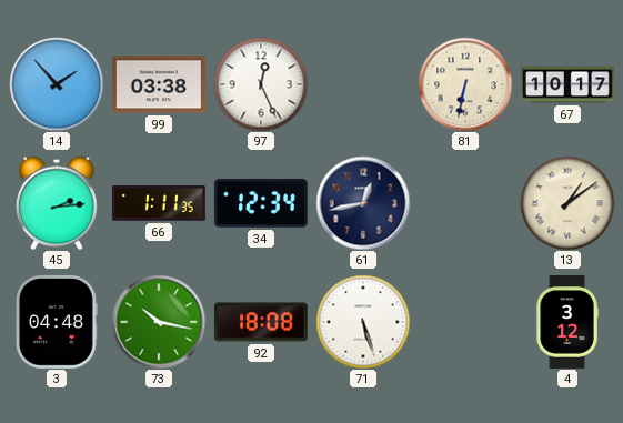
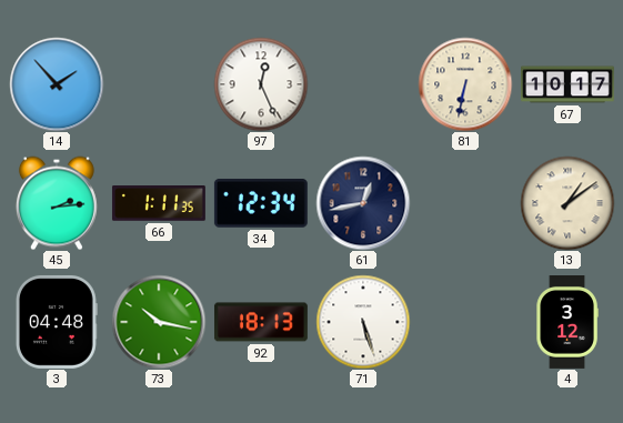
99: 03:38 -> none
92: 18:08 -> 18:13
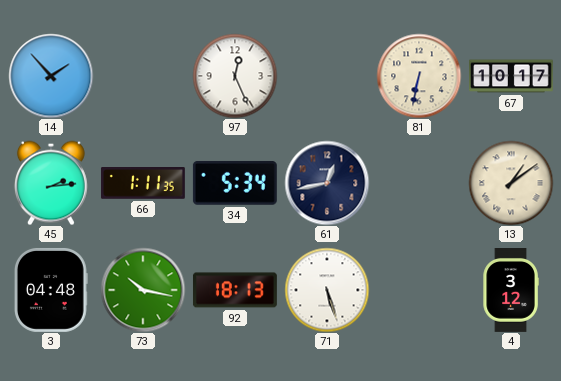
34: 12:34 -> 5:34
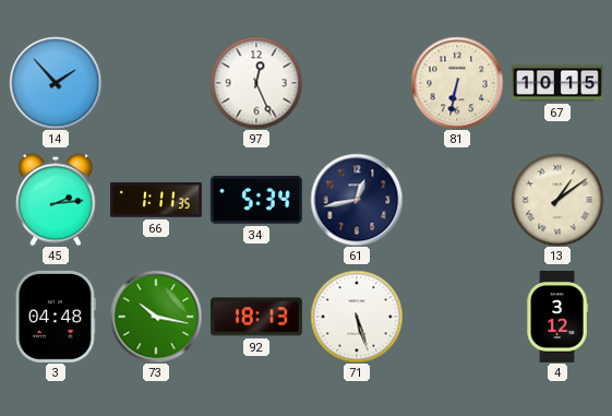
67: 10:17 -> 10:15
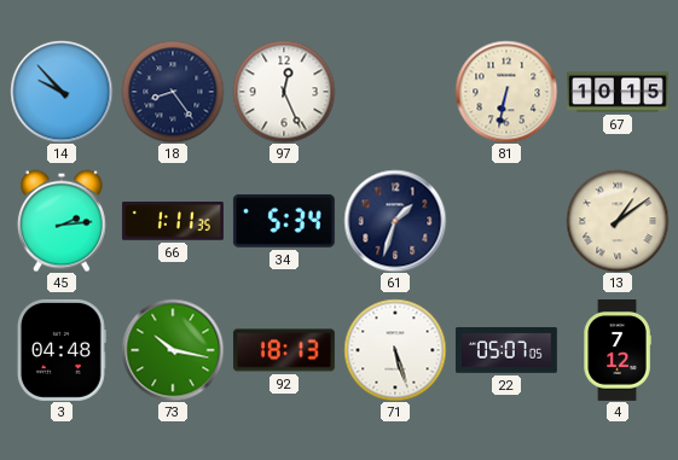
14: 1:53 -> 9:53
18: none -> 8:24
61: 12:43 -> 1:33
22: none -> 05:07
4: 3:12 -> 7:12
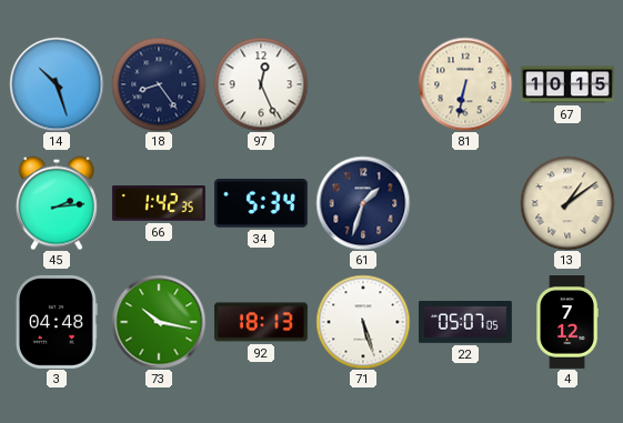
14: 9:53 -> 10:27
66: 1:11 -> 1:42
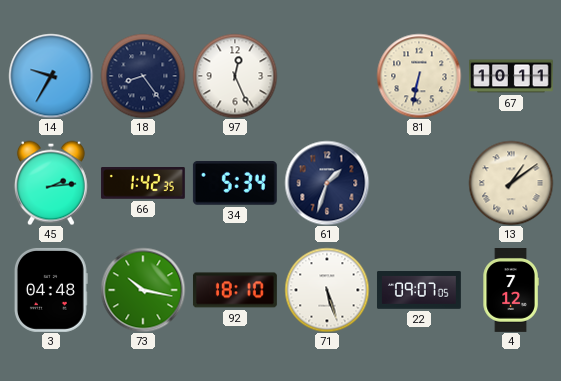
14: 10:27 -> 9:35
67: 10:15 -> 10:11
92: 18:13 -> 18:10
22: 05:07 -> 09:07
